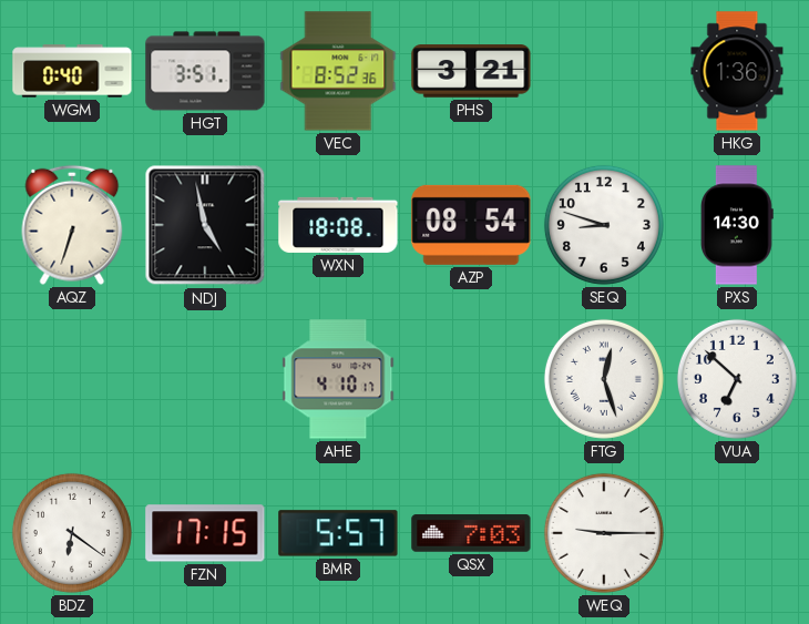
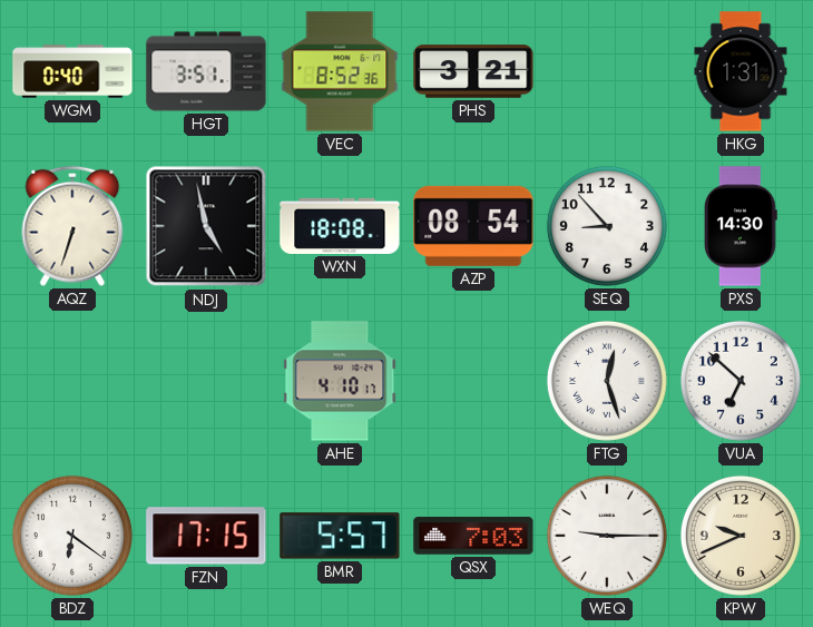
HKG: 1:36 -> 1:31
SEQ: 8:48 -> 8:53
KPW: none -> 9:41
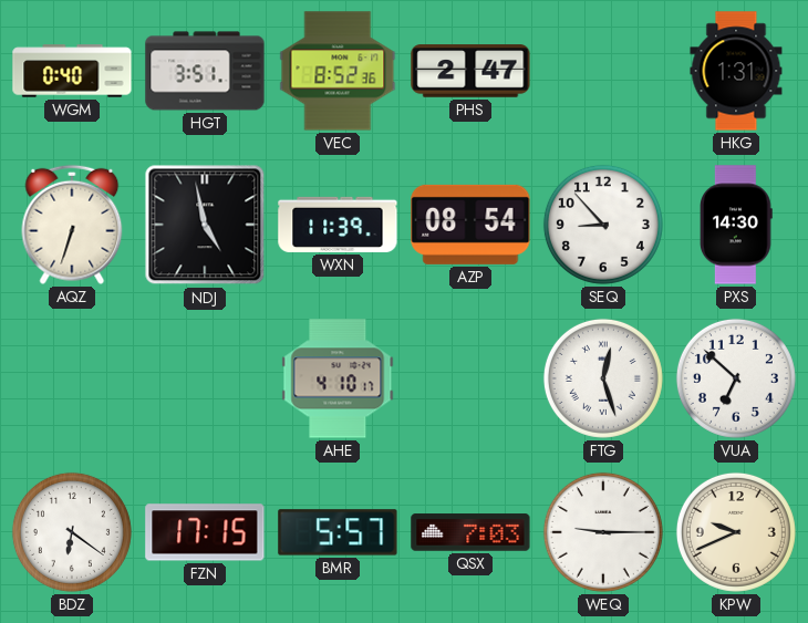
PHS: 3:21 -> 2:47
WXN: 18:08 -> 11:39
